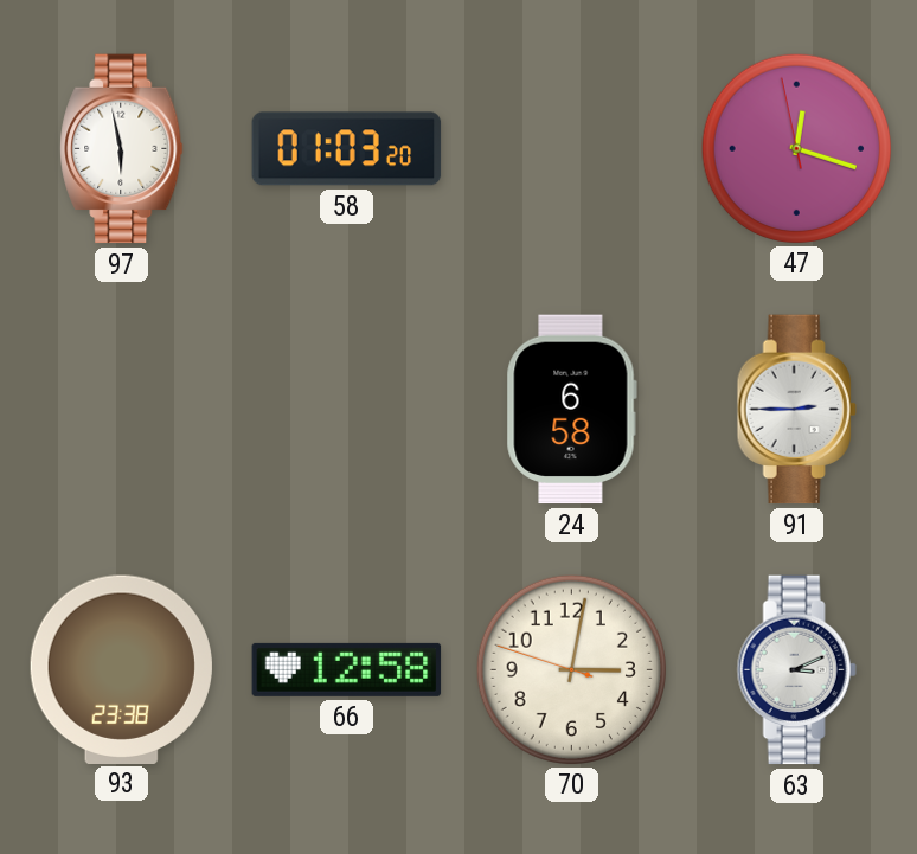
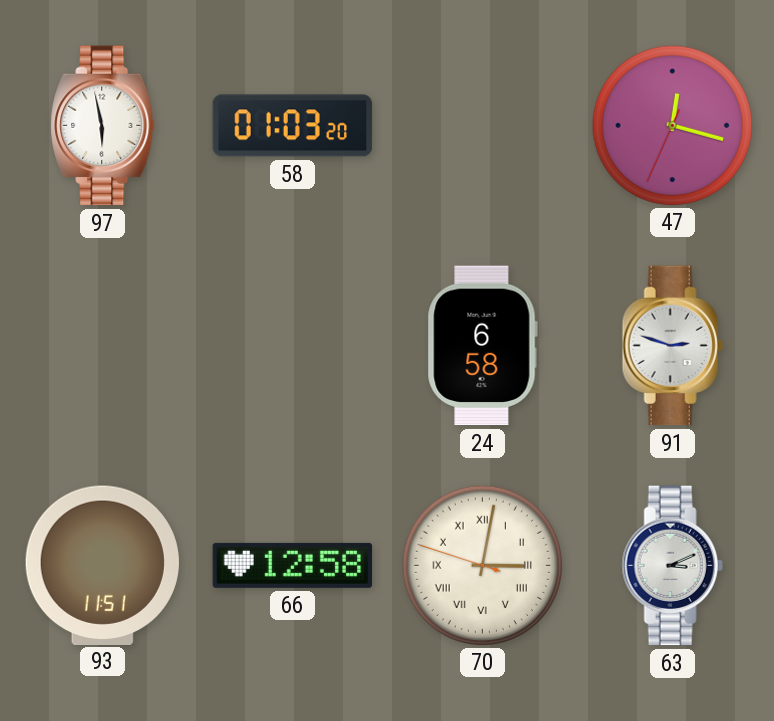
47: 12:17:58 -> 12:17:34
91: 2:45 -> 2:48
93: 23:38 -> 11:51
70 numerals: Arabic -> Roman
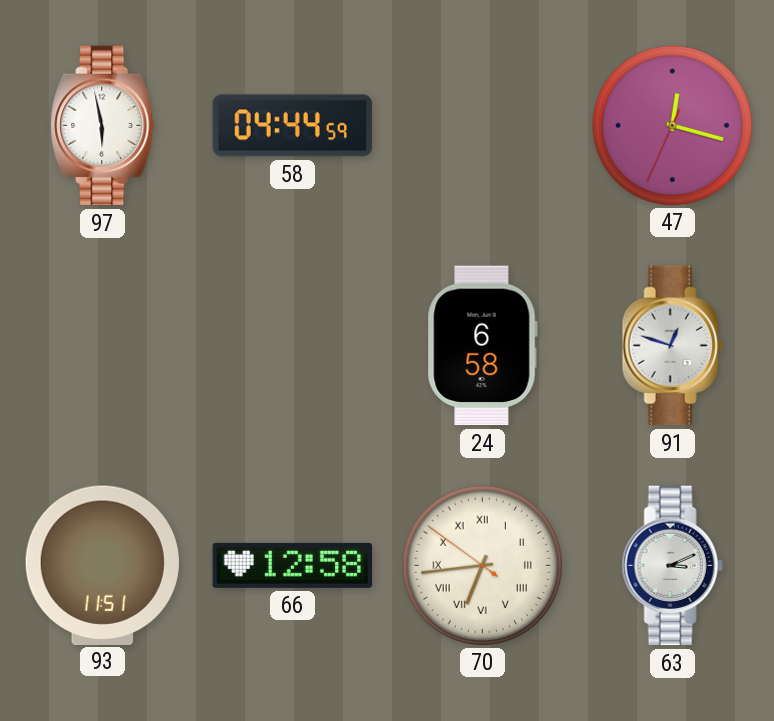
58: 01:03 -> 04:44
91: 2:48 -> 12:48
70: 3:01 -> 6:43
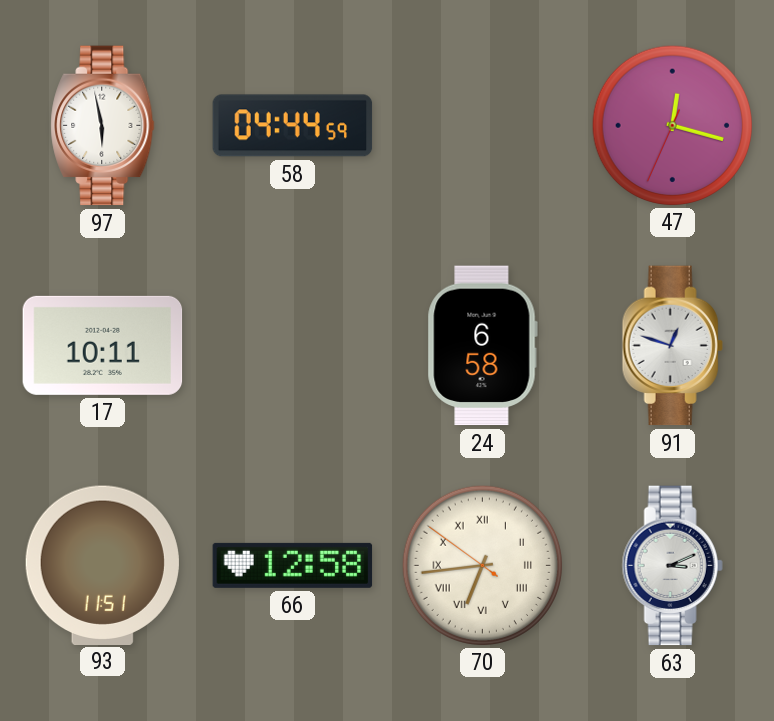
17: none -> 10:11
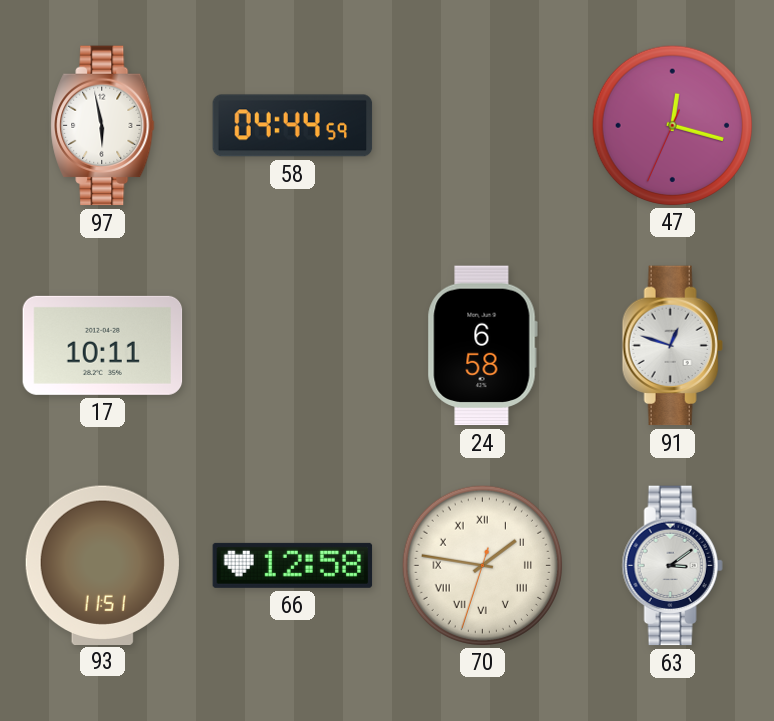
70: 6:43 -> 1:46
63: 3:11 -> 3:09
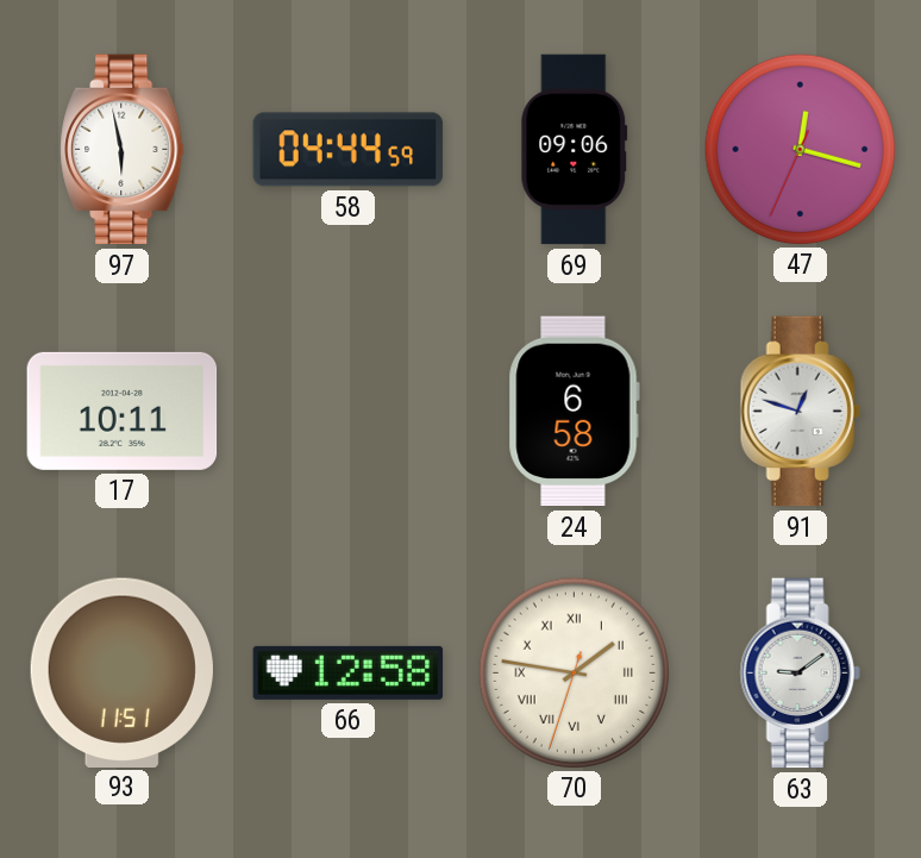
69: none -> 09:06
63: 3:09 -> 9:09
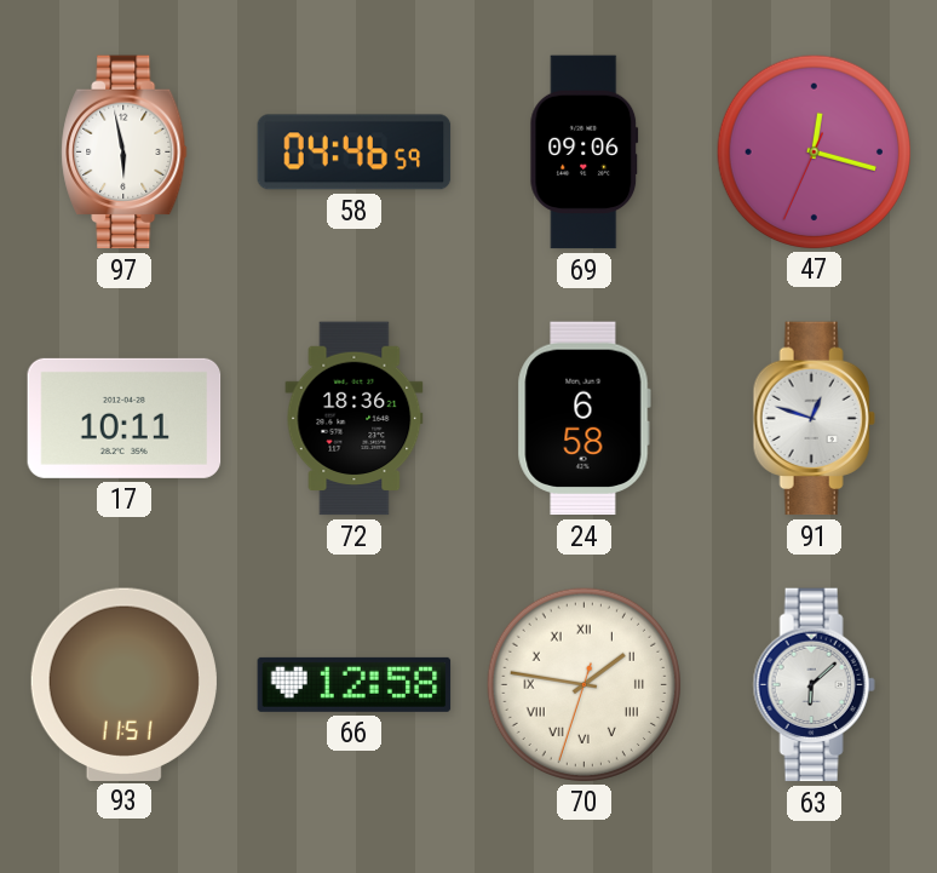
58: 04:44 -> 04:46
72: none -> 18:36
63: 9:09 -> 6:08
